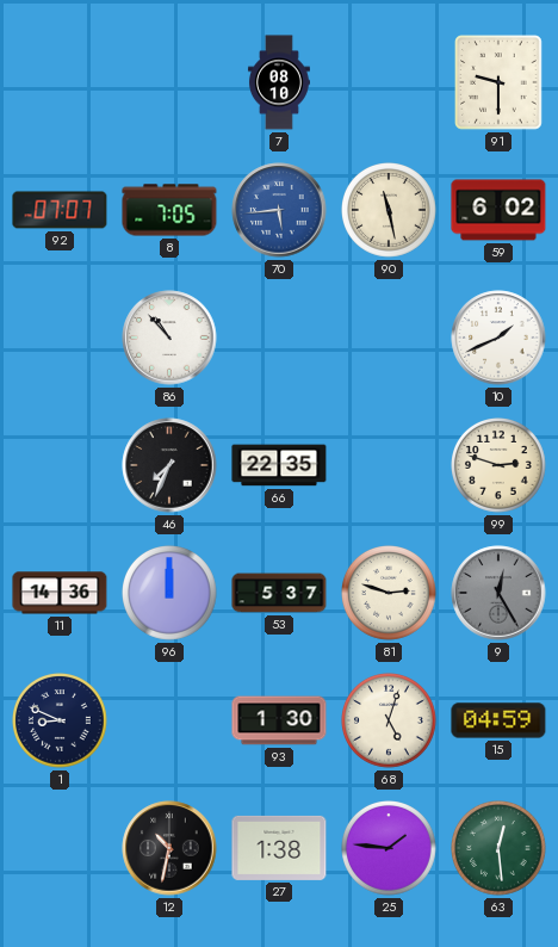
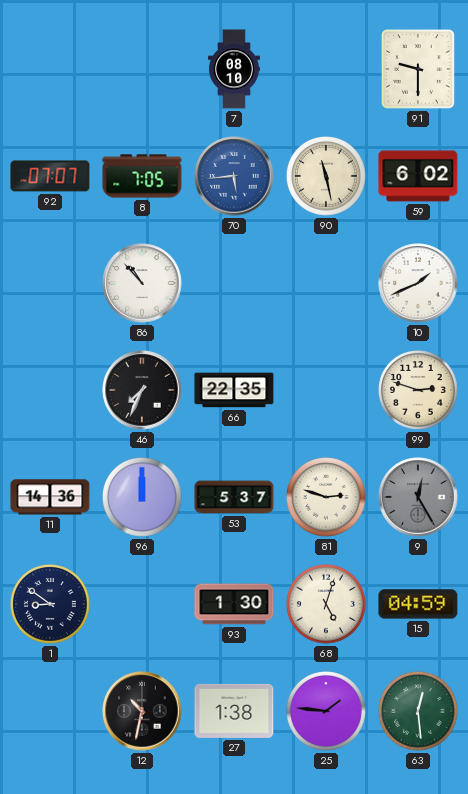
1: 8:49 -> 8:51
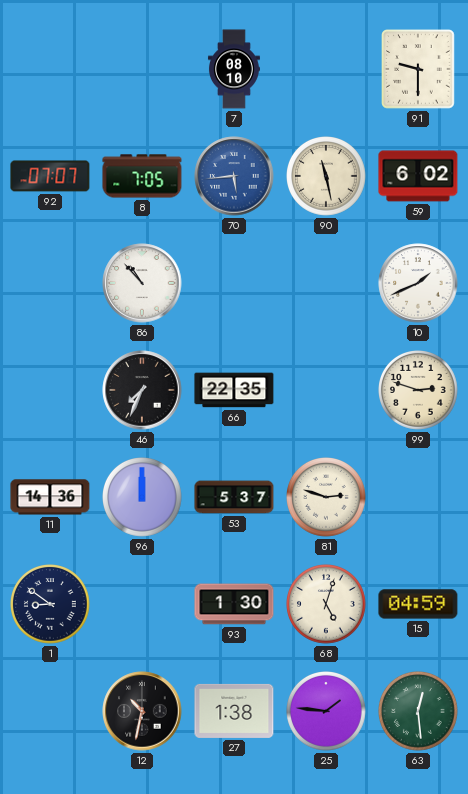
9: 12:25 -> none
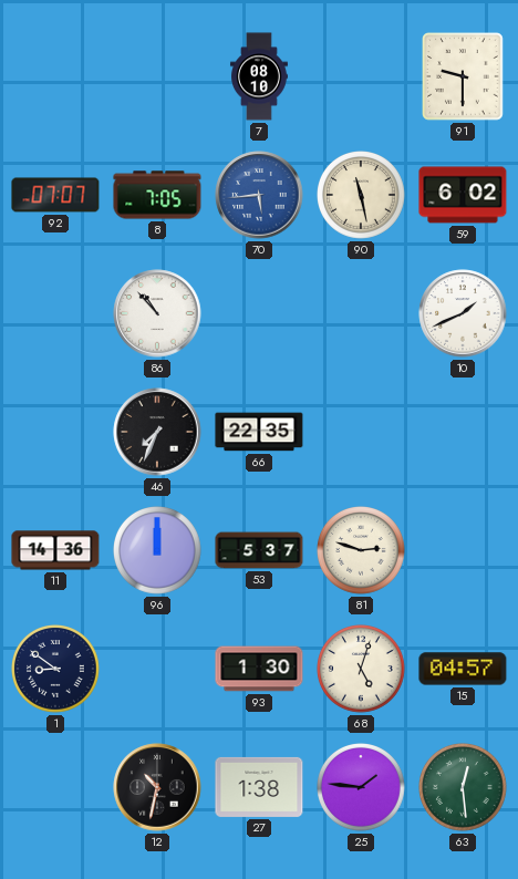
99: 2:48 -> none
15: 04:59 -> 04:57
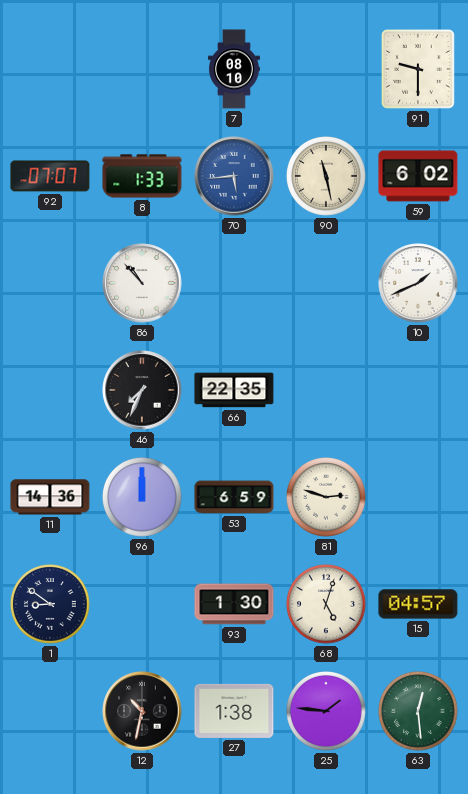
8: 7:05 -> 1:33
53: 5:37 -> 6:59
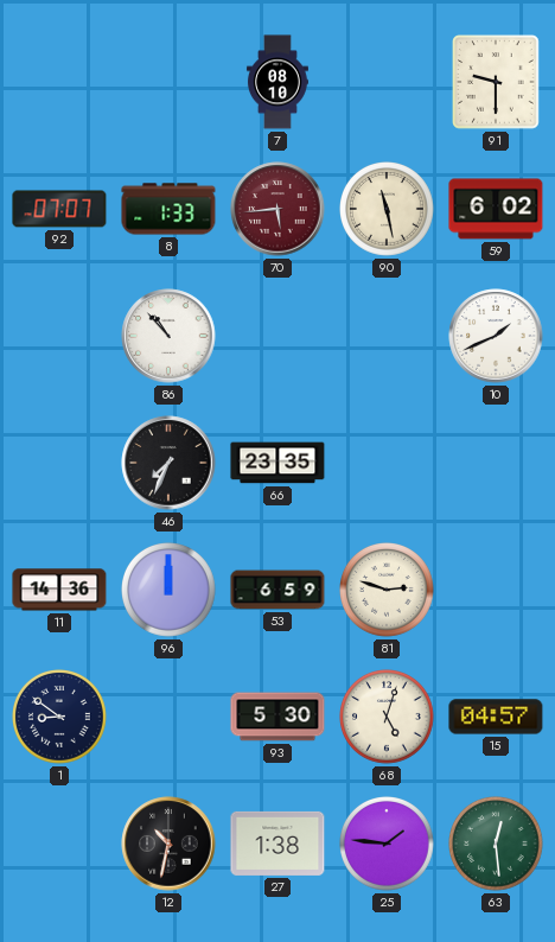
70 dial: blue -> burgundy
66: 22:35 -> 23:35
93: 1:30 -> 5:30
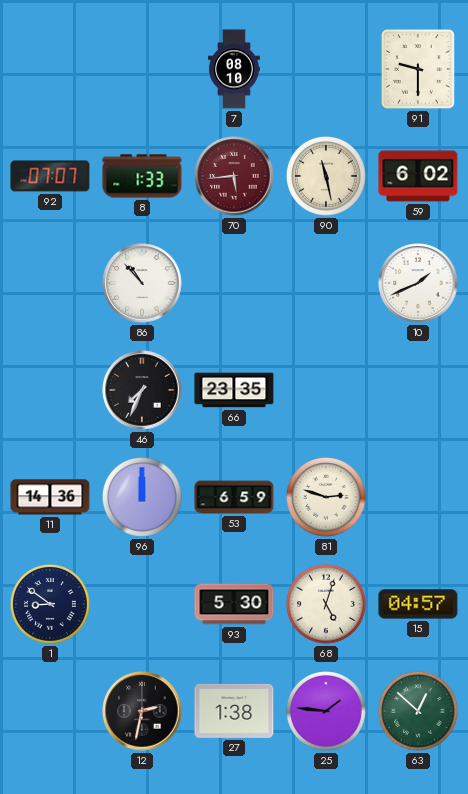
12: 10:32 -> 2:32
63: 12:29 -> 12:52
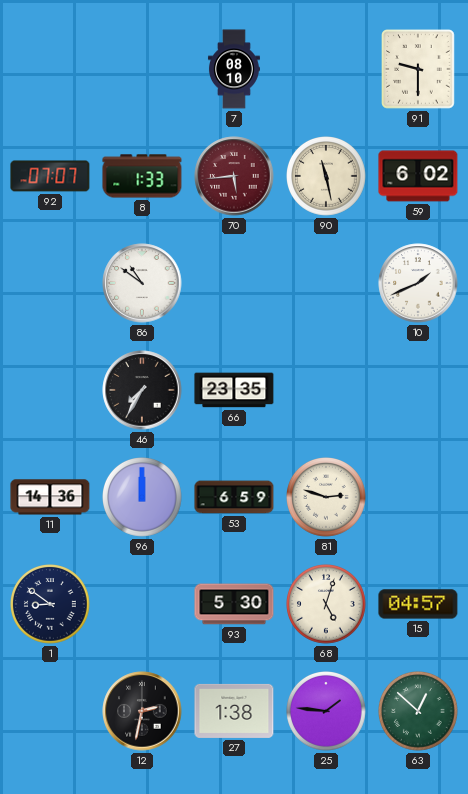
86: 10:53 -> 10:51
46: 7:34 -> 7:35
